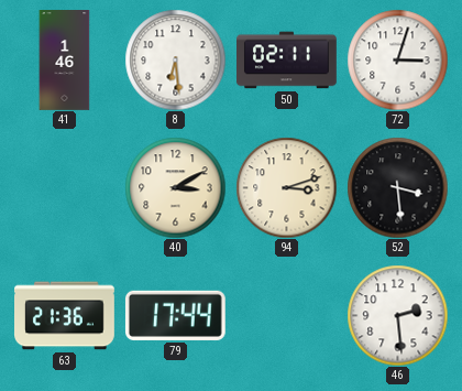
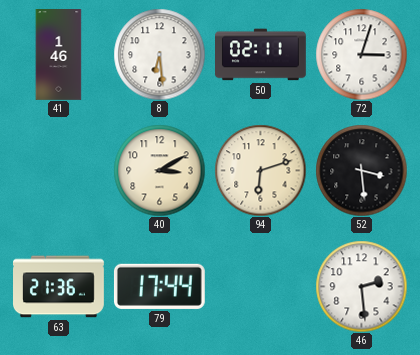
94: 3:12 -> 6:12
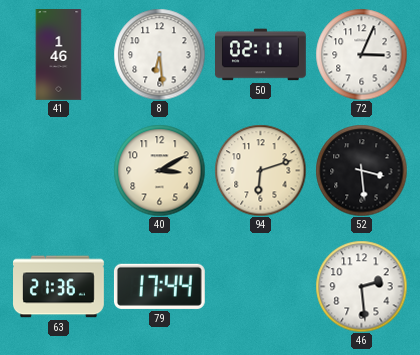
72: 3:03 -> 3:04
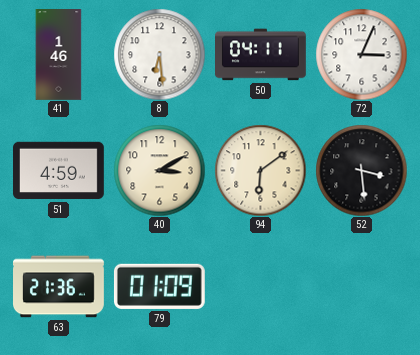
50: 02:11 -> 04:11
51: none -> 4:59
94: 6:12 -> 6:09
79: 17:44 -> 01:09
46: 2:29 -> none
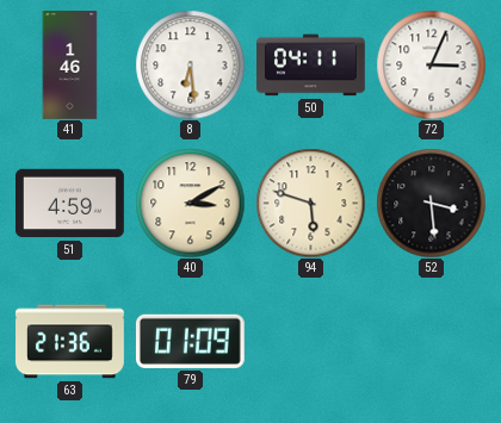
94: 6:09 -> 5:48
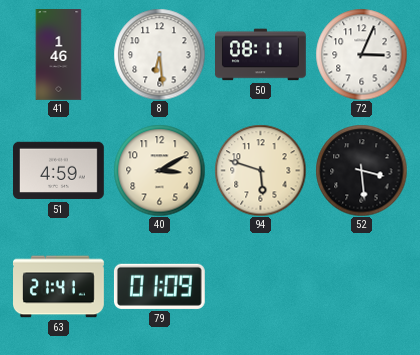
50: 04:11 -> 08:11
63: 21:36 -> 21:41
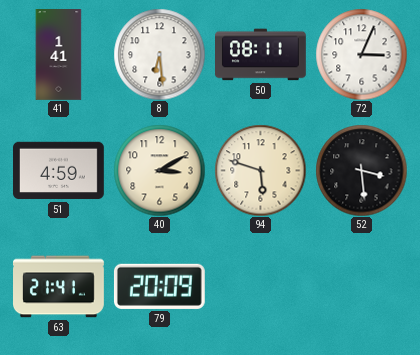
41: 1:46 -> 1:41
79: 01:09 -> 20:09
